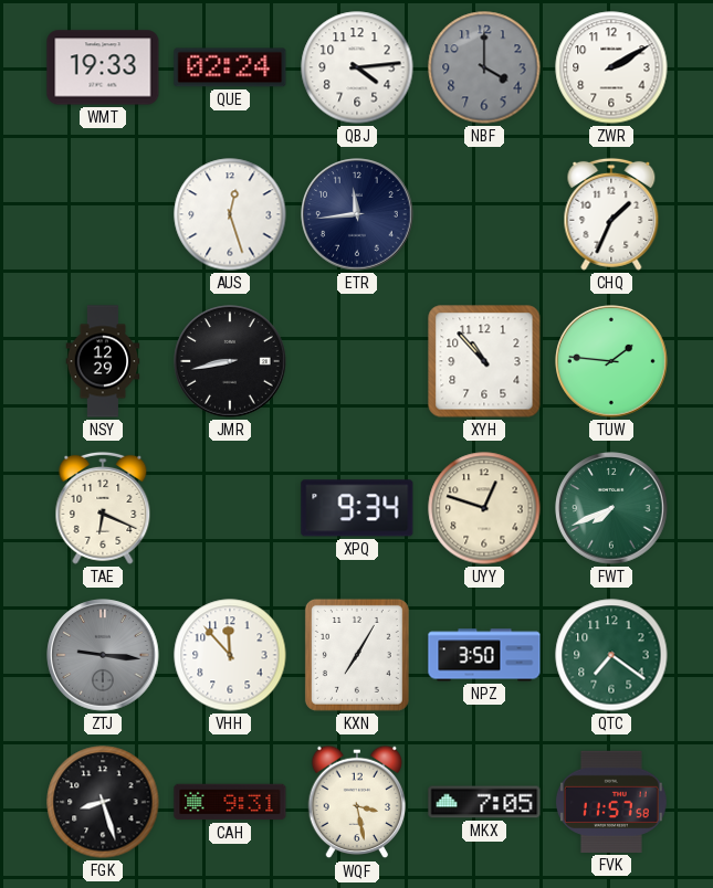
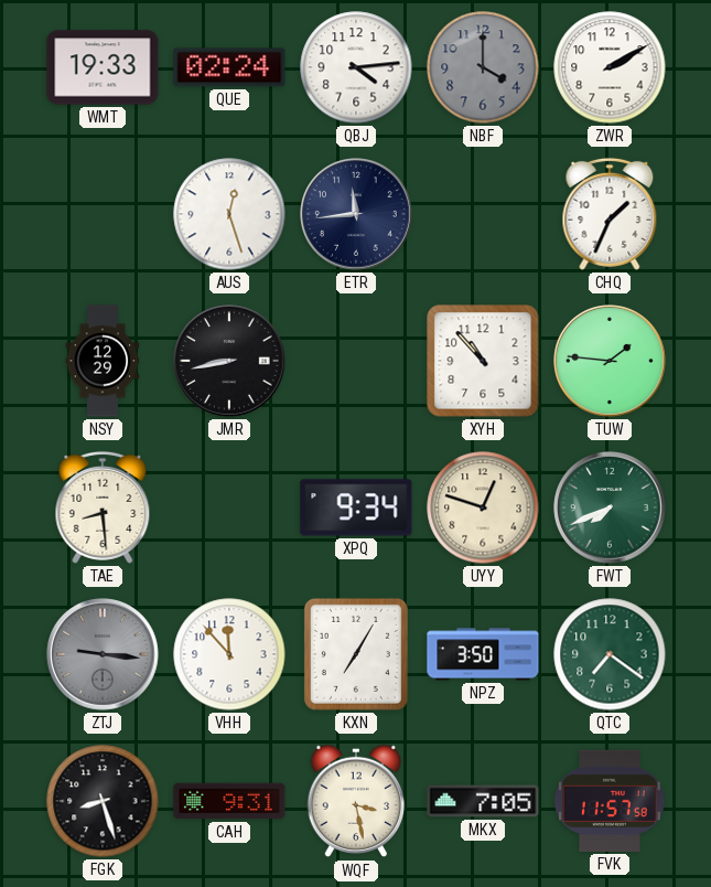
TAE: 6:19 -> 8:29
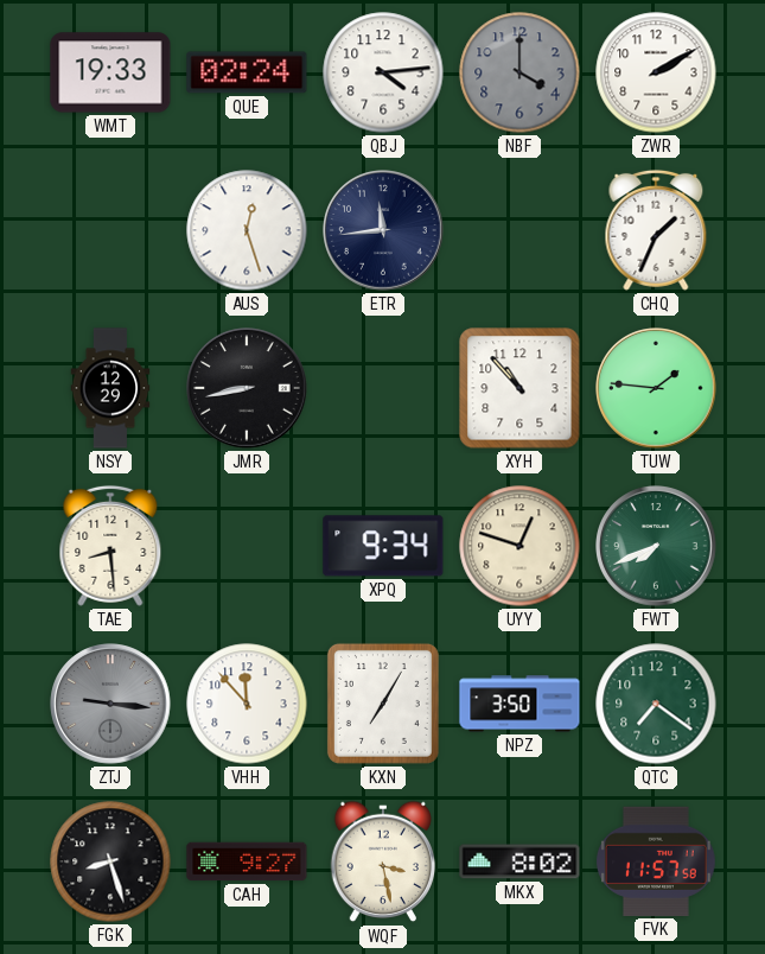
CAH: 9:31 -> 9:27
MKX: 7:05 -> 8:02
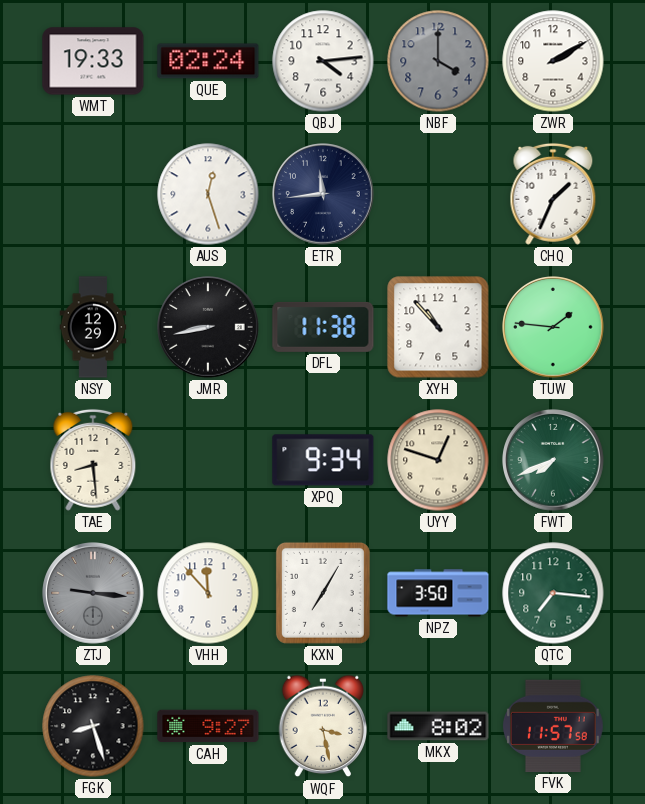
DFL: none -> 11:38
QTC: 7:21 -> 7:16
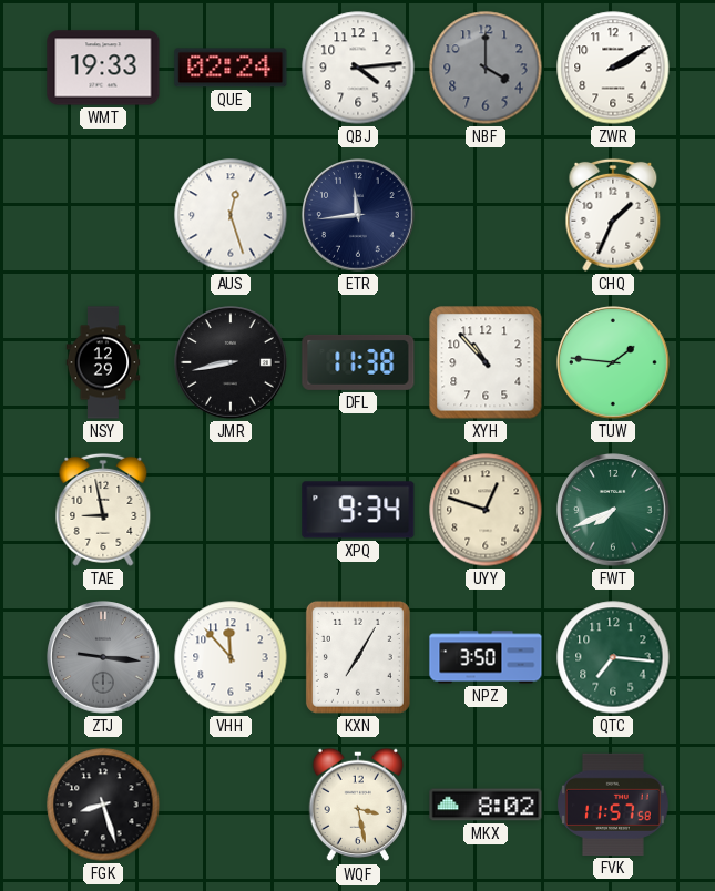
TAE: 8:29 -> 8:58
CAH: 9:27 -> none
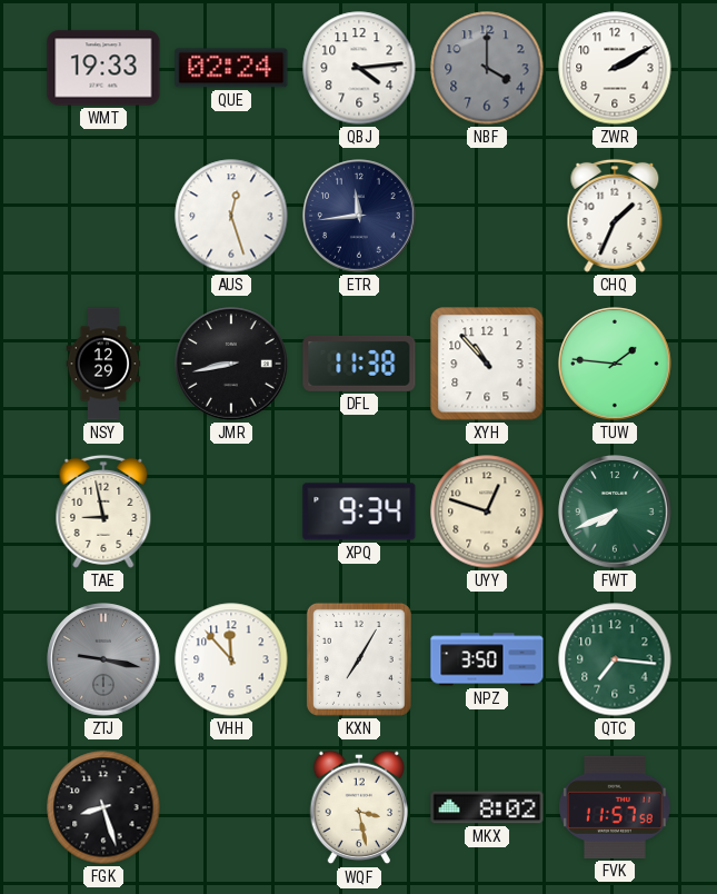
ZTJ: 9:16 -> 9:17
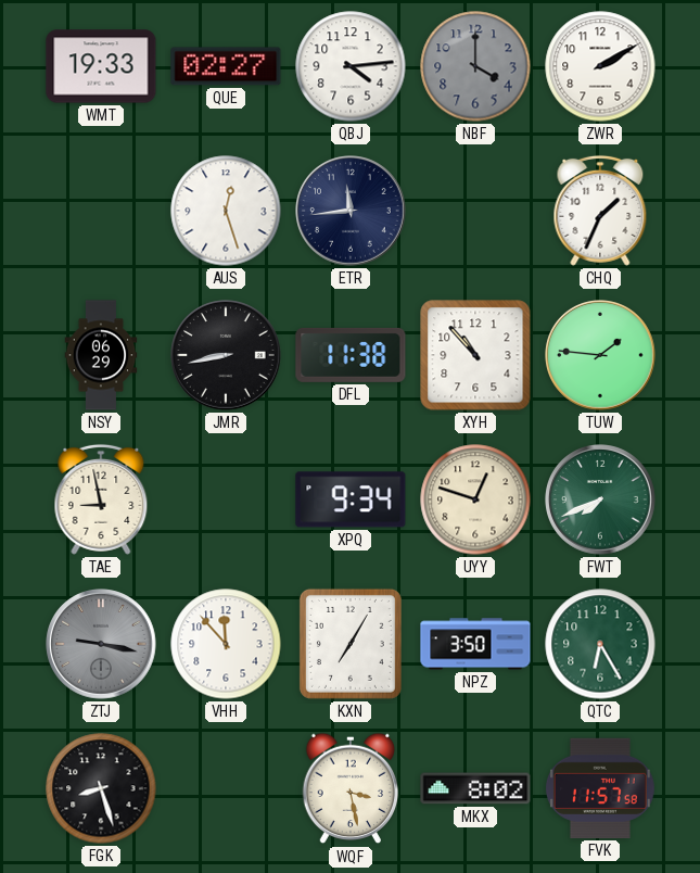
QUE: 02:24 -> 02:27
NSY: 12:29 -> 06:29
QTC: 7:16 -> 6:25
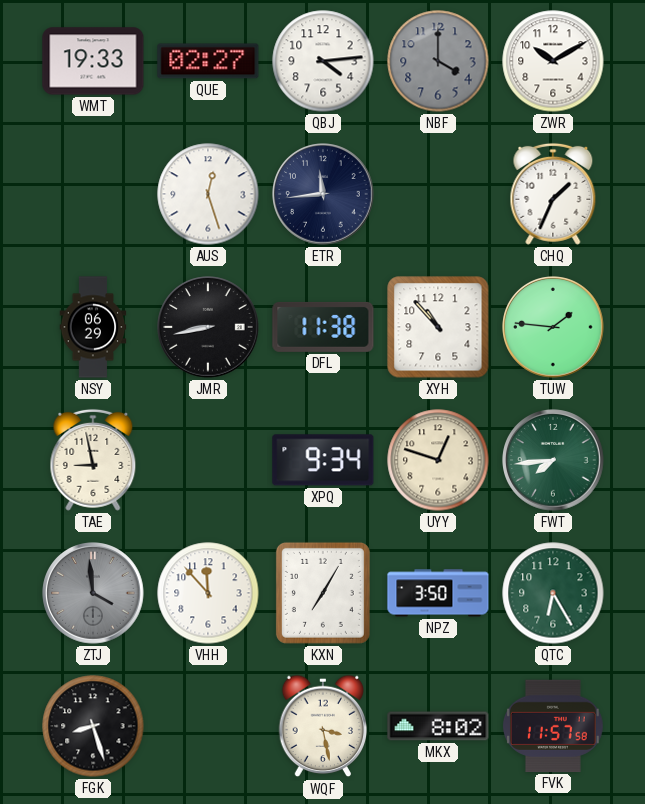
ZWR: 2:10 -> 10:10
FWT: 7:41 -> 7:44
ZTJ: 9:17 -> 3:59
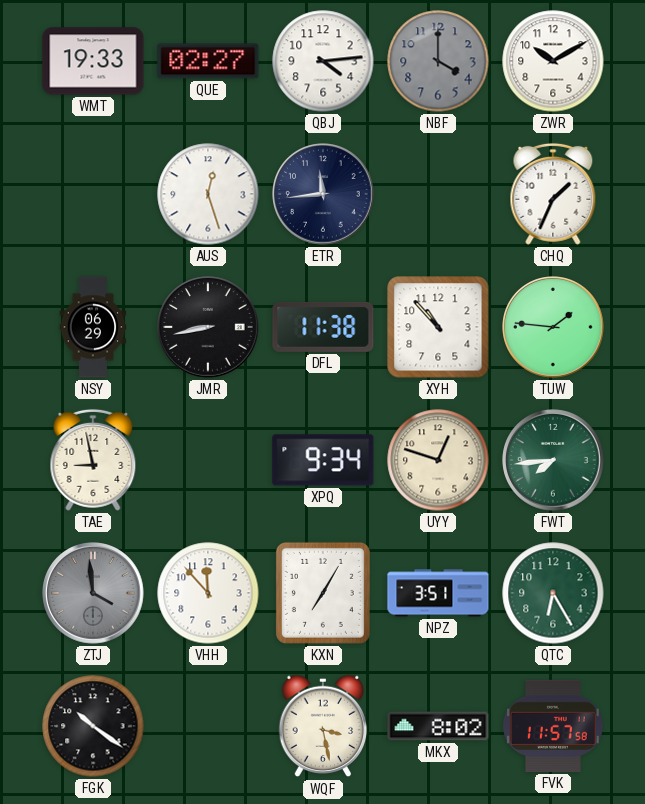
NPZ: 3:50 -> 3:51
FGK: 8:27 -> 10:21
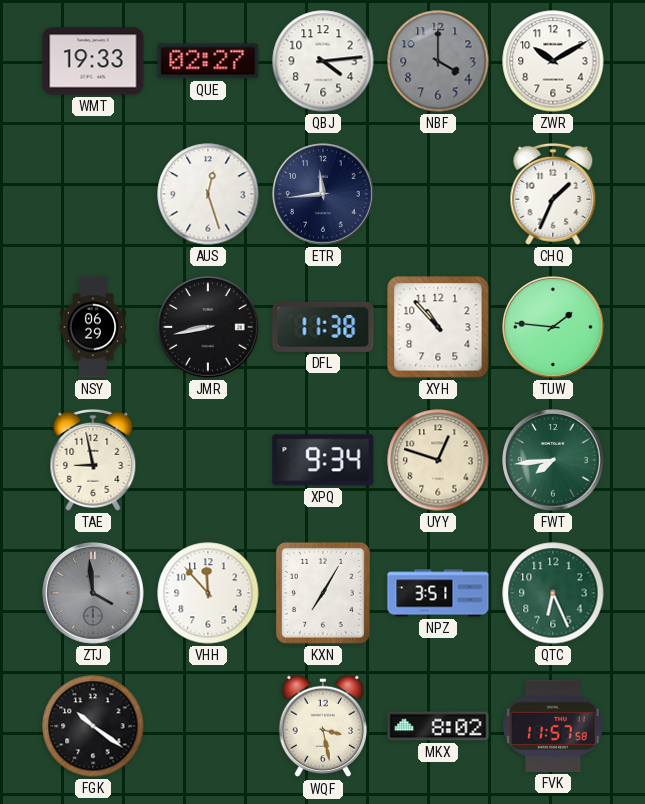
QTC: 6:25 -> 6:26
